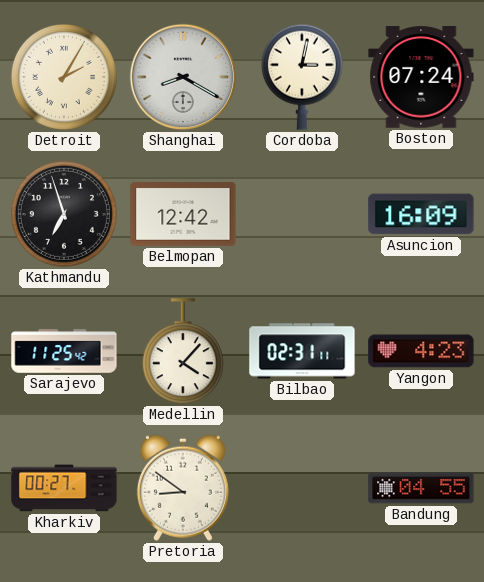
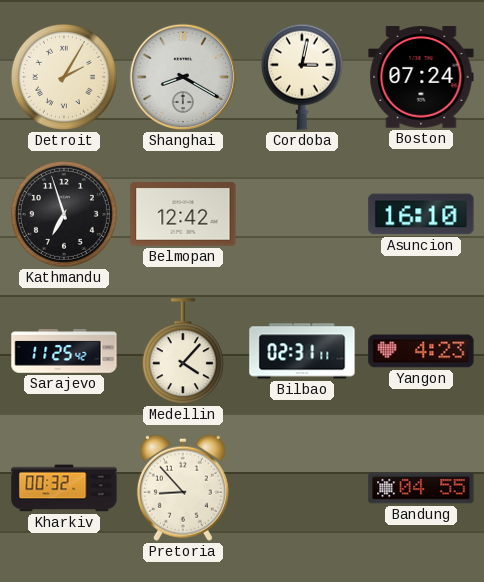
Asuncion: 16:09 -> 16:10
Kharkiv: 00:27 -> 00:32
Pretoria: 8:51 -> 8:53
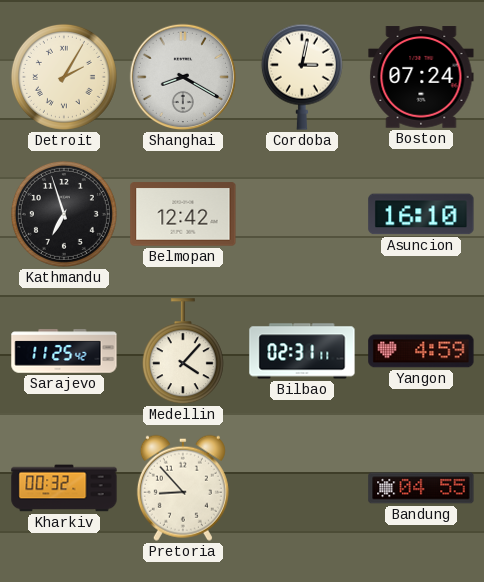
Yangon: 4:23 -> 4:59
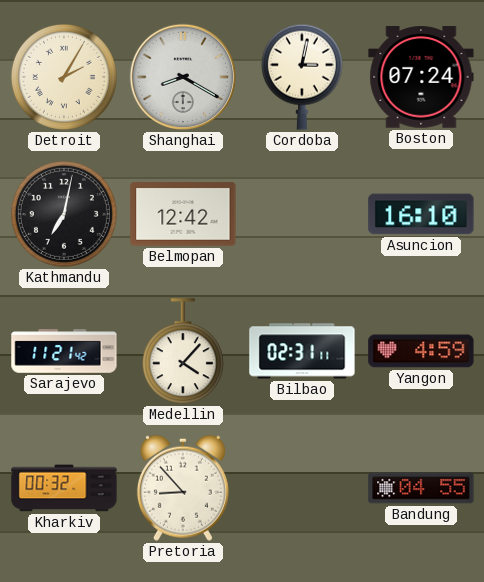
Kathmandu: 6:57 -> 7:02
Sarajevo: 11:25 -> 11:21
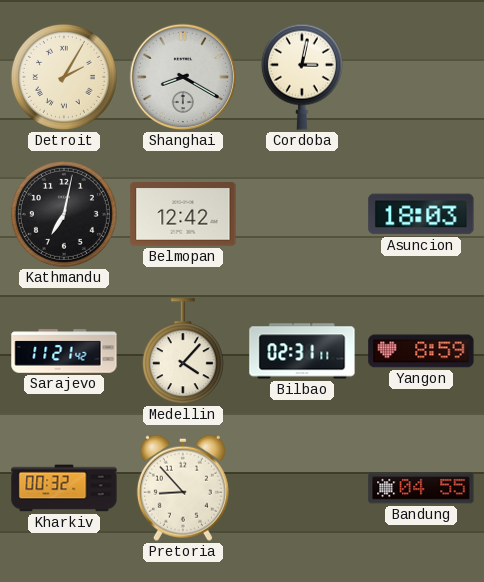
Boston: 07:24 -> none
Asuncion: 16:10 -> 18:03
Yangon: 4:59 -> 8:59
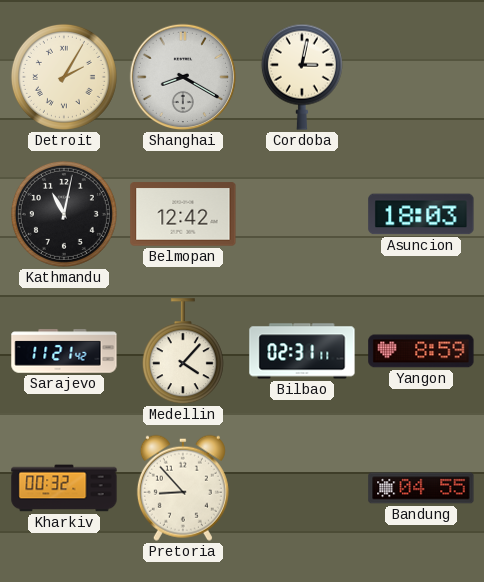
Kathmandu: 7:02 -> 11:02
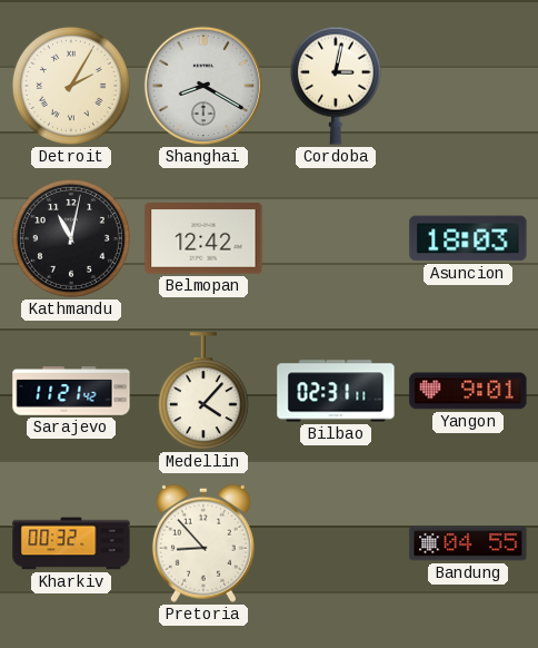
Yangon: 8:59 -> 9:01
